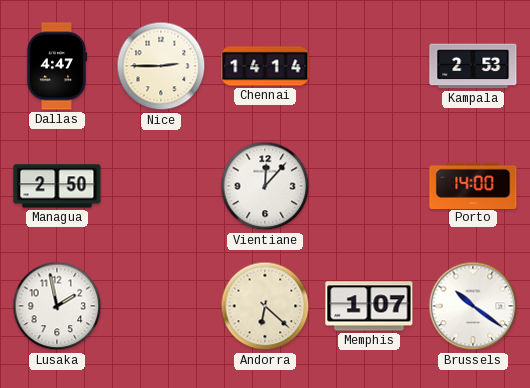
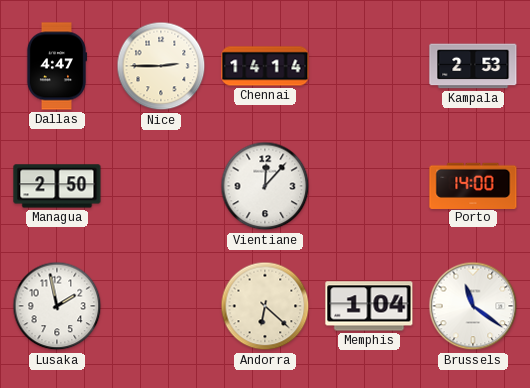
Memphis: 1:07 -> 1:04
Brussels: 10:21 -> 11:21
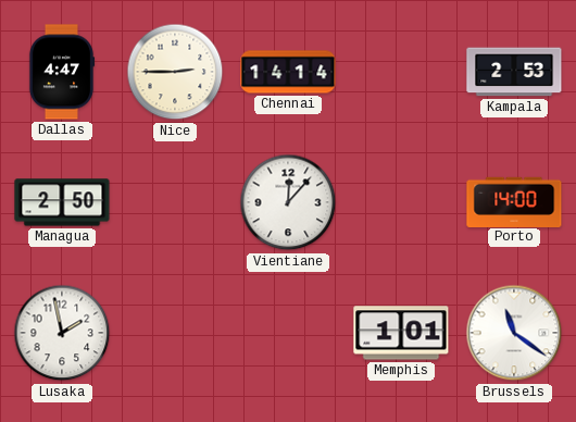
Andorra: 6:22 -> none
Memphis: 1:04 -> 1:01
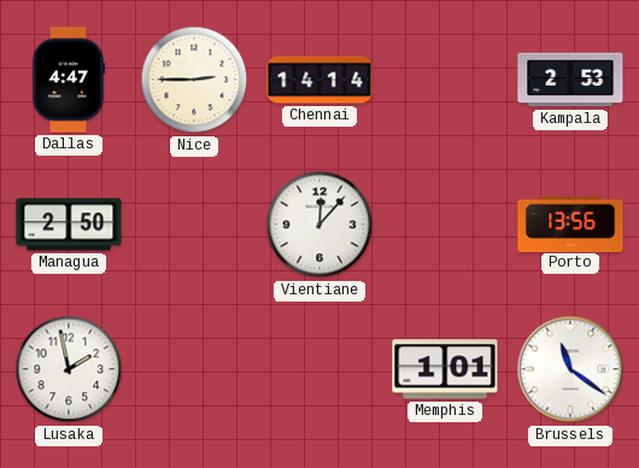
Porto: 14:00 -> 13:56
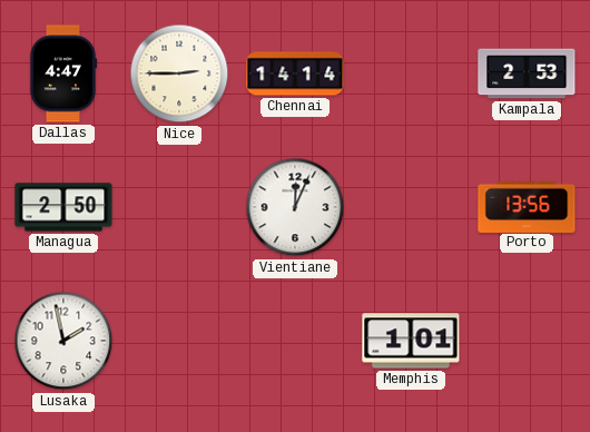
Vientiane: 12:07 -> 12:04
Brussels: 11:21 -> none
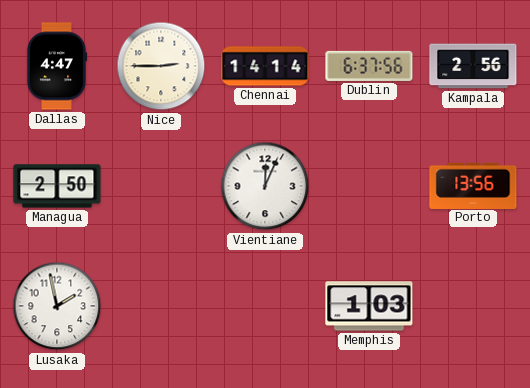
Dublin: none -> 6:37
Kampala: 2:53 -> 2:56
Memphis: 1:01 -> 1:03
